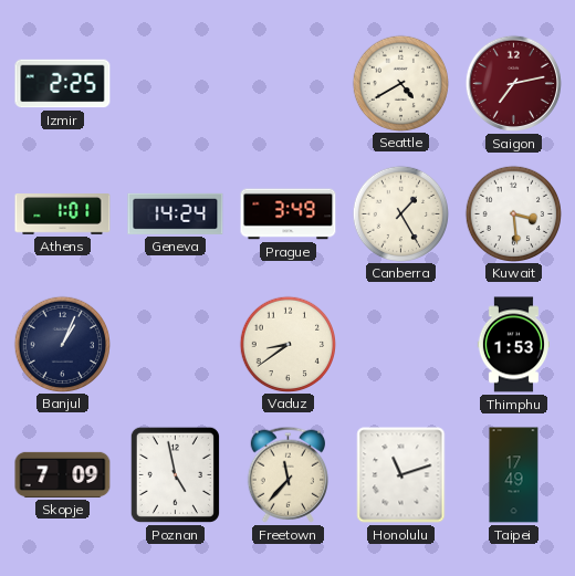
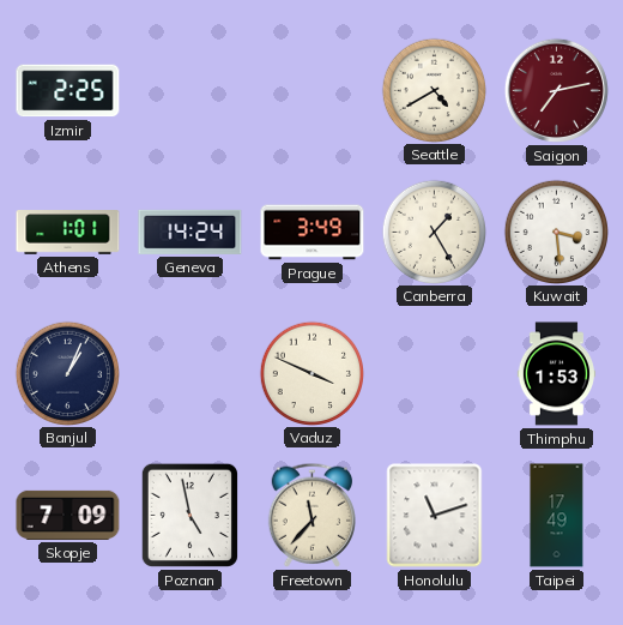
Vaduz: 8:39 -> 3:49
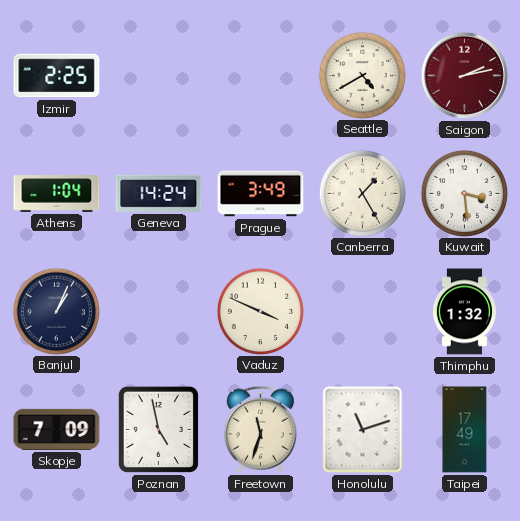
Saigon: 7:13 -> 2:13
Athens: 1:01 -> 1:04
Thimphu: 1:53 -> 1:32
Freetown: 11:37 -> 11:33
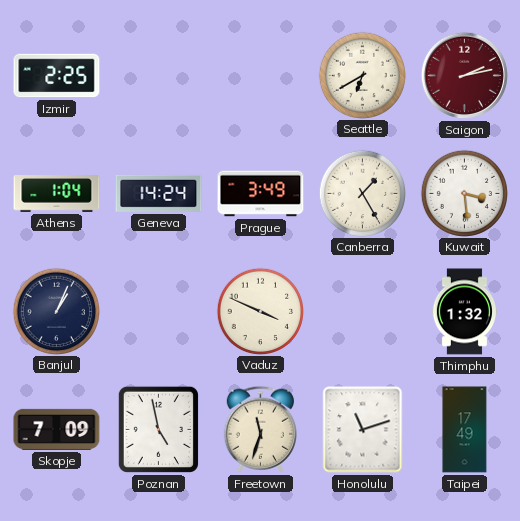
Seattle: 4:40 -> 6:40
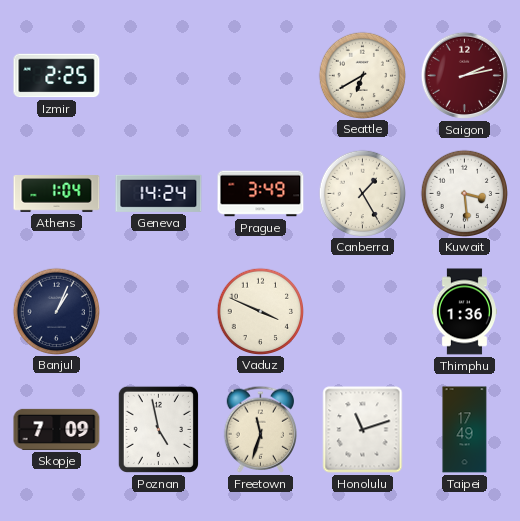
Thimphu: 1:32 -> 1:36
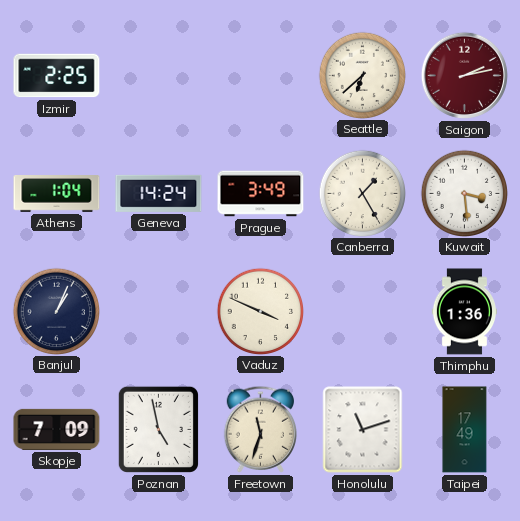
Seattle: 6:40 -> 6:38
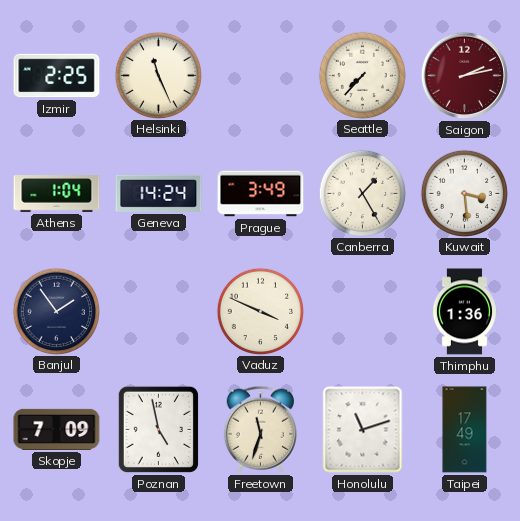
Helsinki: none -> 11:26
Seattle: 6:38 -> 7:37
Banjul: 1:04 -> 1:54
